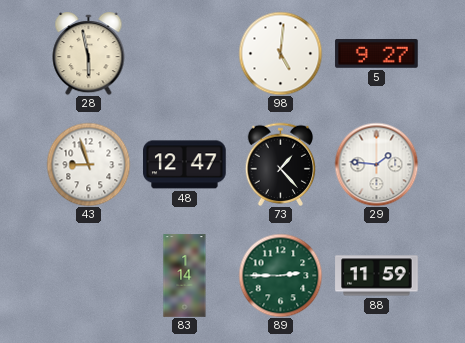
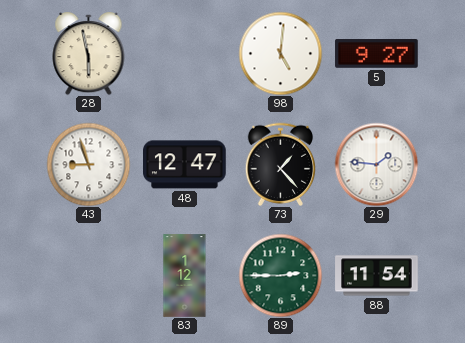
83: 1:14 -> 1:12
88: 11:59 -> 11:54
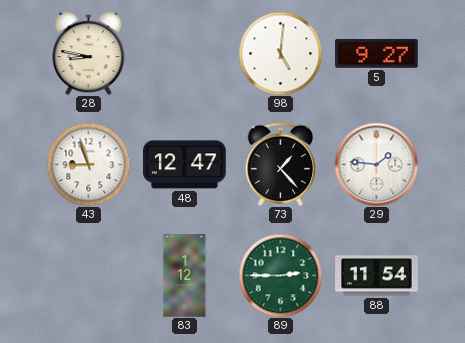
28: 5:58 -> 8:47
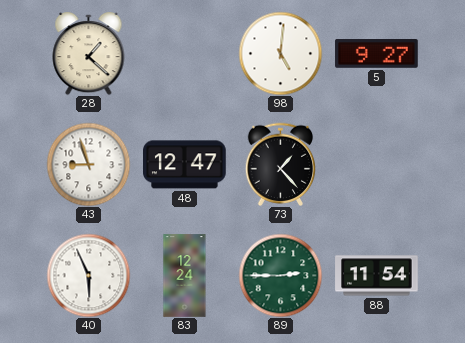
28: 8:47 -> 1:22
29: 1:46 -> none
40: none -> 5:56
83: 1:12 -> 12:24
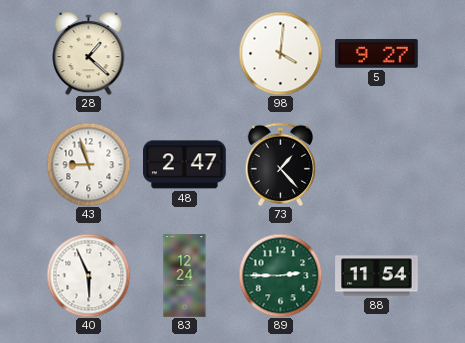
98: 5:01 -> 4:01
48: 12:47 -> 2:47
